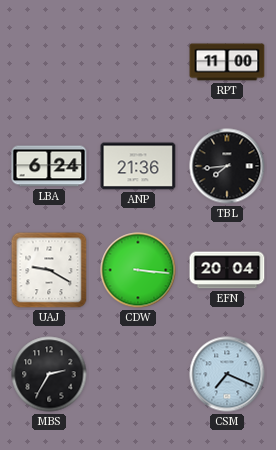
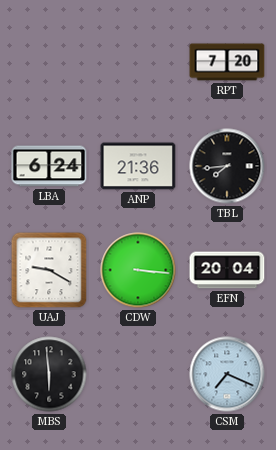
RPT: 11:00 -> 7:20
MBS: 2:35 -> 5:59
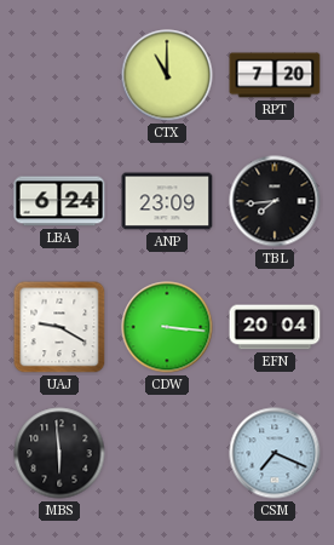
CTX: none -> 11:00
ANP: 21:36 -> 23:09
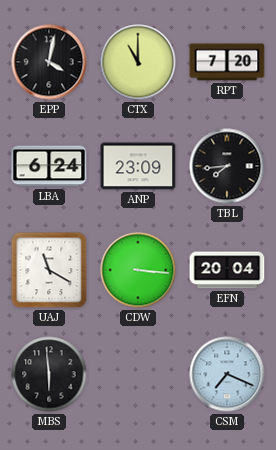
EPP: none -> 4:02
UAJ: 9:20 -> 11:20
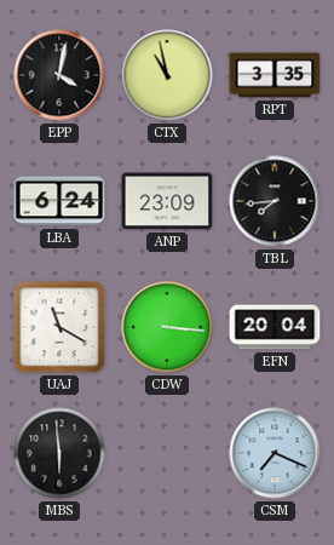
CTX: 11:00 -> 10:58
RPT: 7:20 -> 3:35
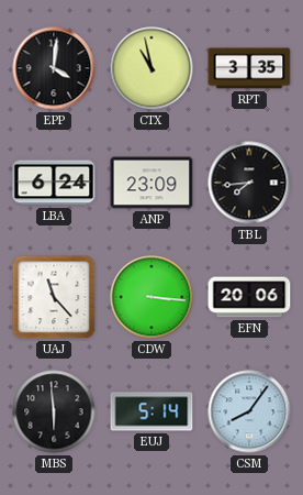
EPP: 4:02 -> 4:01
UAJ: 11:20 -> 11:23
EFN: 20:04 -> 20:06
EUJ: none -> 5:14
CSM: 7:19 -> 8:06
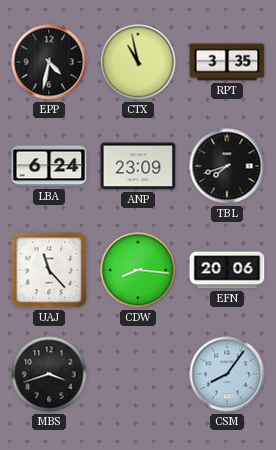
EPP: 4:01 -> 4:32
TBL: 7:44 -> 7:42
CDW: 3:16 -> 8:16
MBS: 5:59 -> 3:42
EUJ: 5:14 -> none
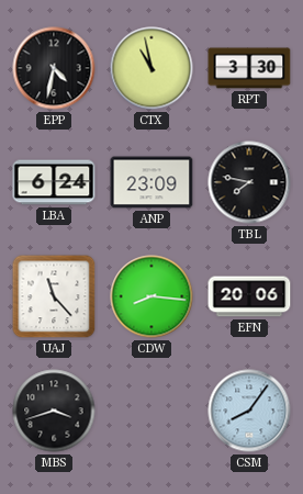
RPT: 3:35 -> 3:30
TBL: 7:42 -> 7:47
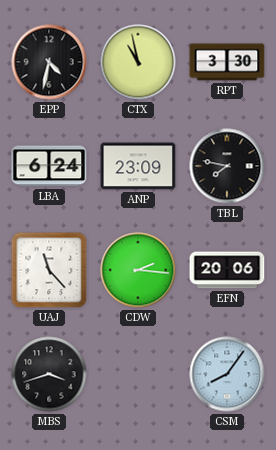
CDW: 8:16 -> 2:16
